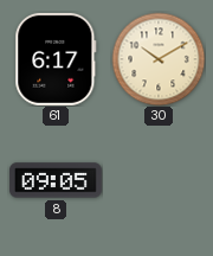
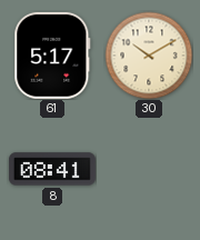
61: 6:17 -> 5:17
8: 09:05 -> 08:41
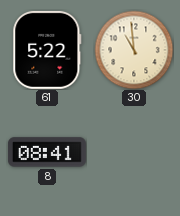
61: 5:17 -> 5:22
30: 10:10 -> 10:59
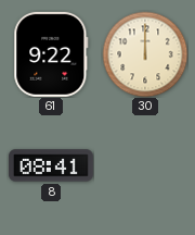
61: 5:22 -> 9:22
30: 10:59 -> 12:00
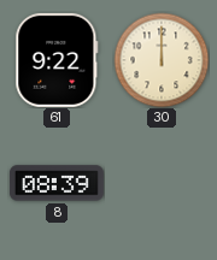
8: 08:41 -> 08:39
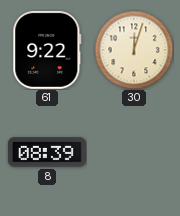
30: 12:00 -> 12:03
